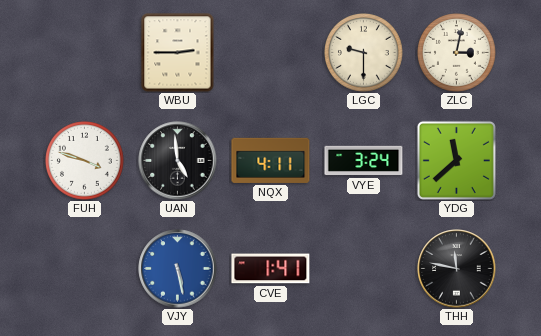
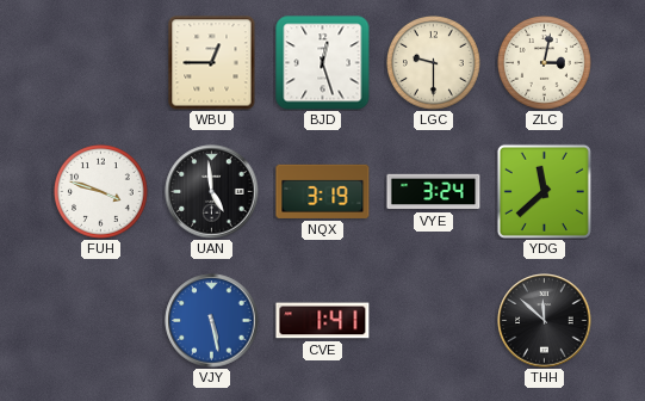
WBU: 2:45 -> 12:45
BJD: none -> 12:27
NQX: 4:11 -> 3:19
THH: 11:47 -> 11:52
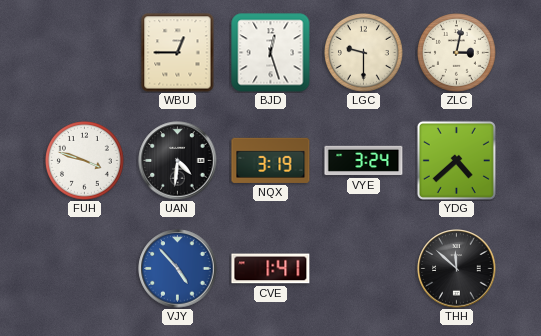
UAN: 4:59 -> 4:31
YDG: 11:38 -> 4:38
VJY: 5:28 -> 4:53
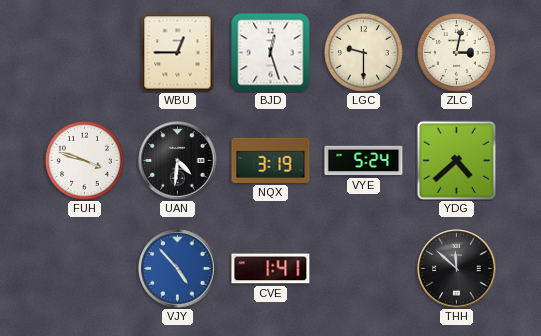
VYE: 3:24 -> 5:24
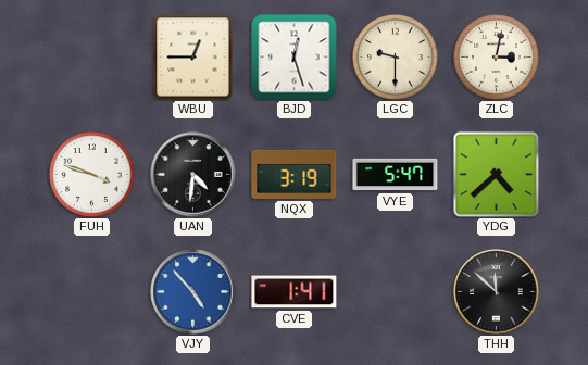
VYE: 5:24 -> 5:47
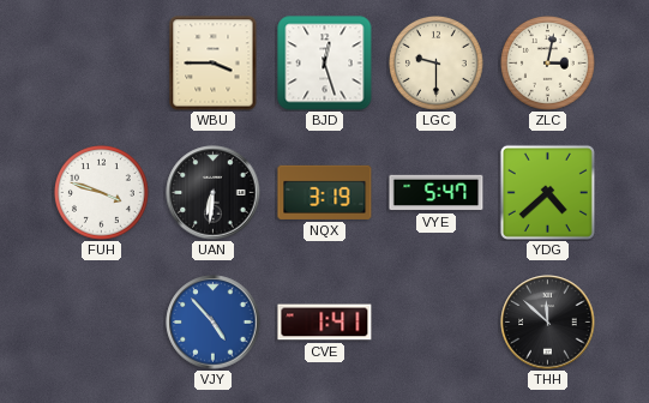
WBU: 12:45 -> 3:45
UAN: 4:31 -> 6:31
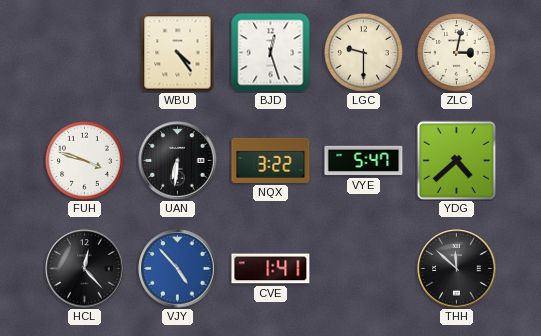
WBU: 3:45 -> 4:24
NQX: 3:19 -> 3:22
HCL: none -> 12:23
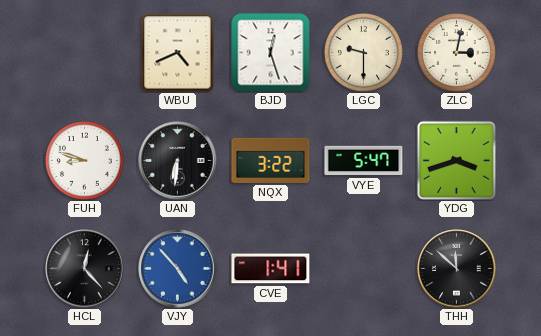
WBU: 4:24 -> 4:41
FUH: 3:48 -> 8:48
YDG: 4:38 -> 3:42
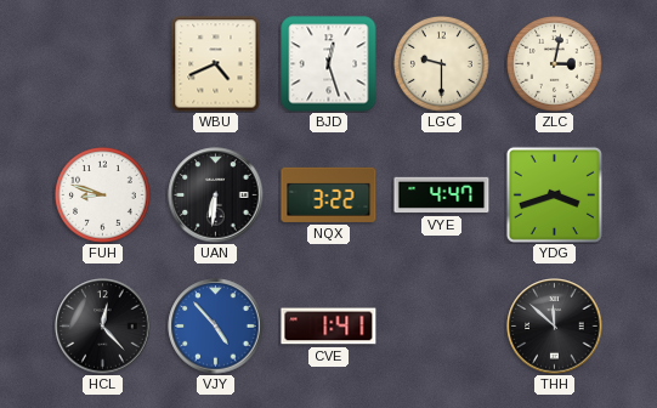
VYE: 5:47 -> 4:47
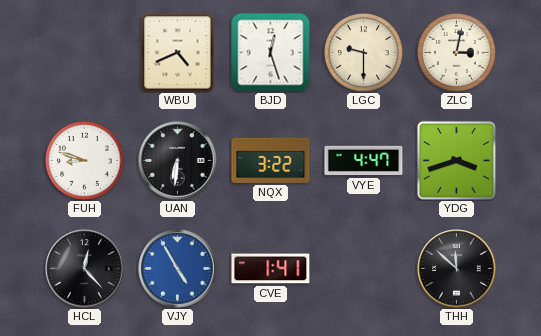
VJY: 4:53 -> 4:55
